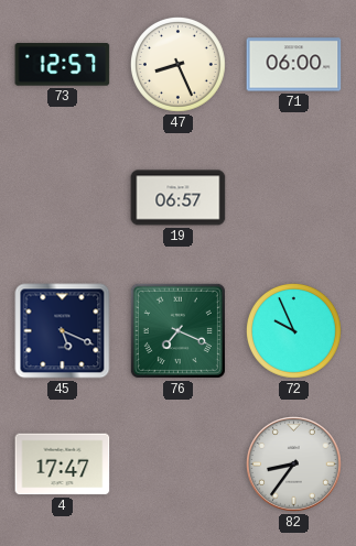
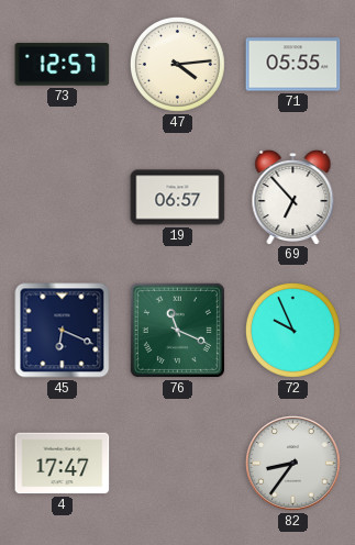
47: 8:26 -> 4:14
71: 06:00 -> 05:55
69: none -> 6:53
45: 5:19 -> 6:19
76: 7:19 -> 11:19
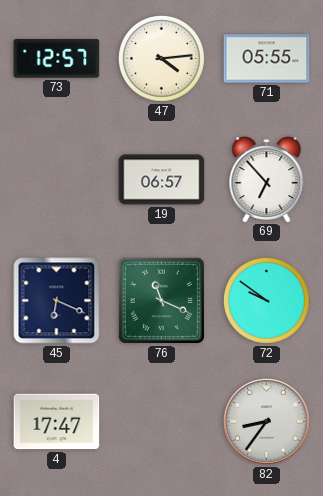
72: 9:56 -> 9:51
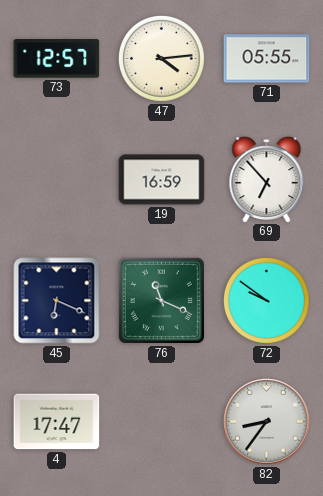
19: 06:57 -> 16:59
